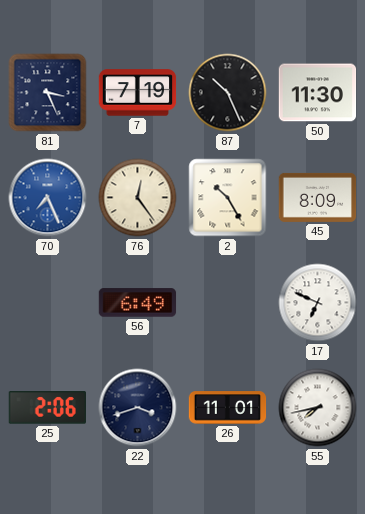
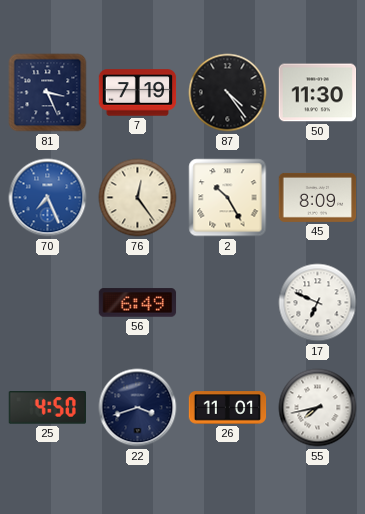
87: 10:26 -> 4:24
25: 2:06 -> 4:50
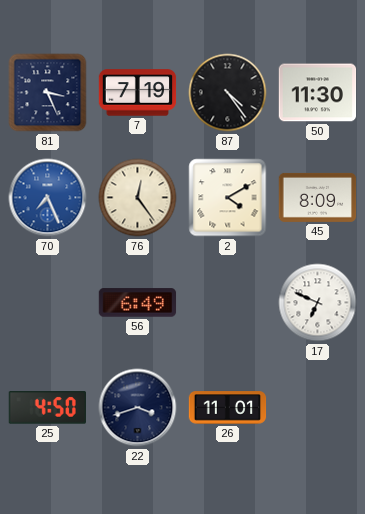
2: 10:25 -> 4:10
55: 7:43 -> none
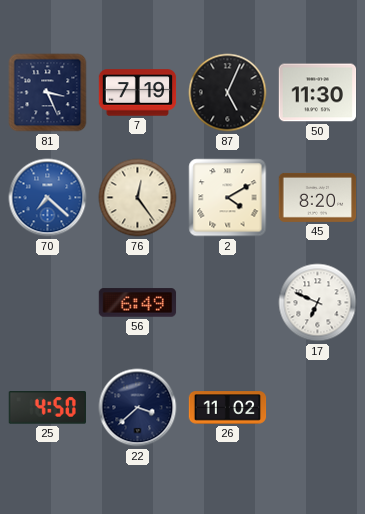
87: 4:24 -> 5:04
70: 7:26 -> 7:22
45: 8:09 -> 8:20
22: 3:42 -> 3:38
26: 11:01 -> 11:02
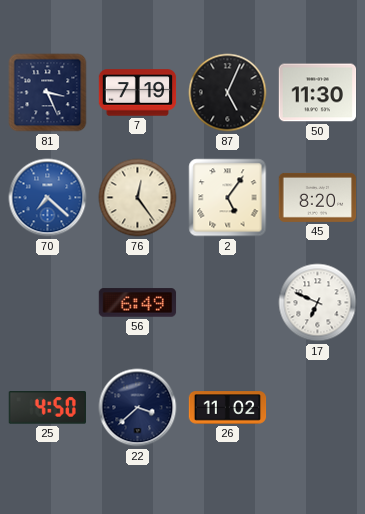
2: 4:10 -> 5:06
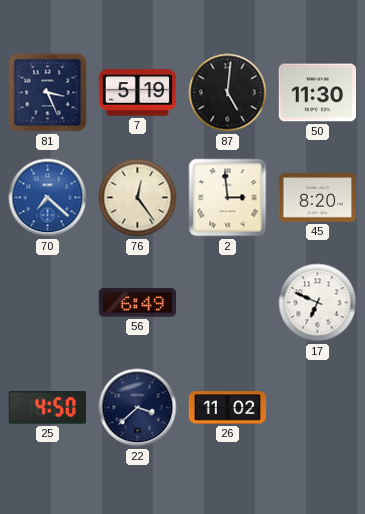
7: 7:19 -> 5:19
87: 5:04 -> 5:01
2: 5:06 -> 2:59
